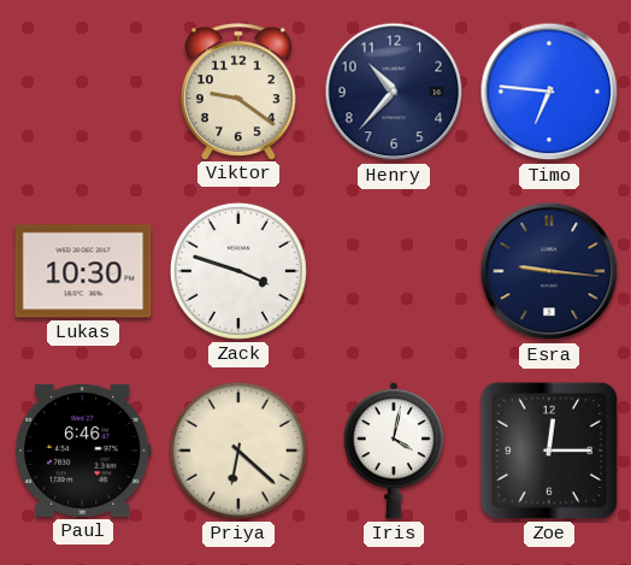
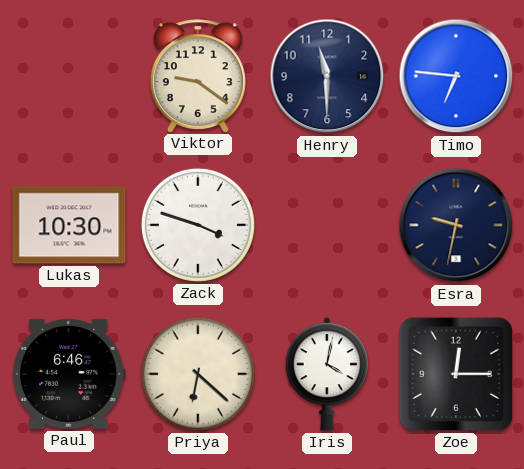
Henry: 10:37 -> 11:30
Esra: 9:16 -> 9:32
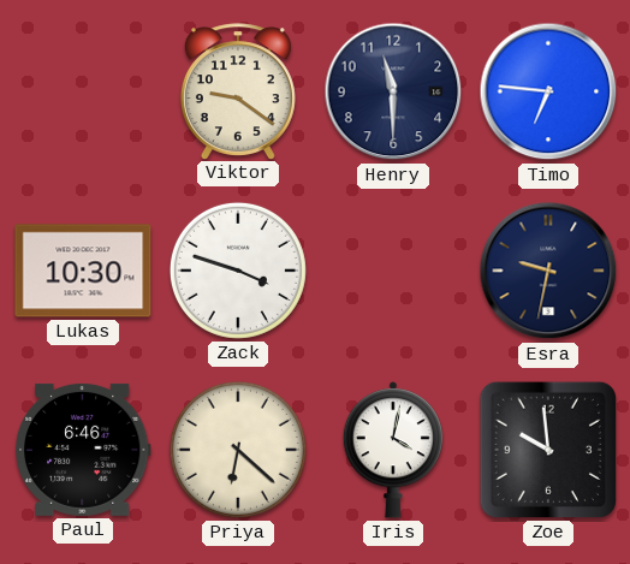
Zoe: 12:15 -> 9:59
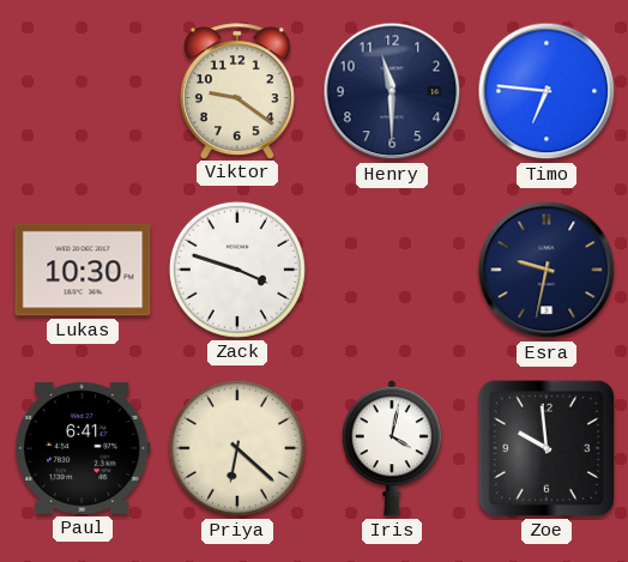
Paul: 6:46 -> 6:41
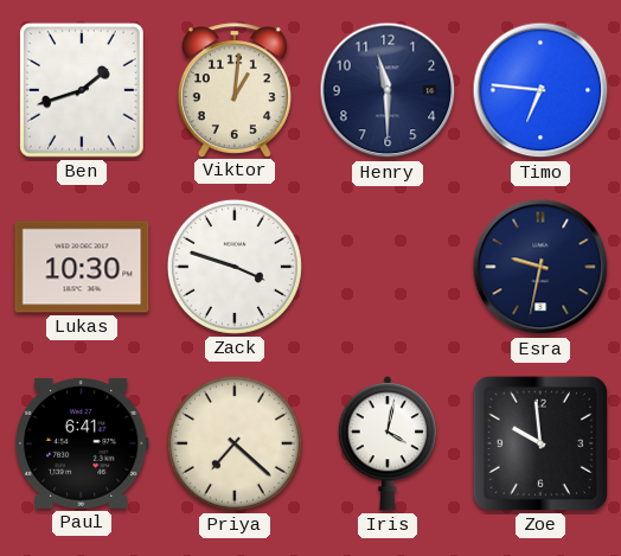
Ben: none -> 1:42
Viktor: 9:21 -> 1:01
Priya: 6:22 -> 7:22
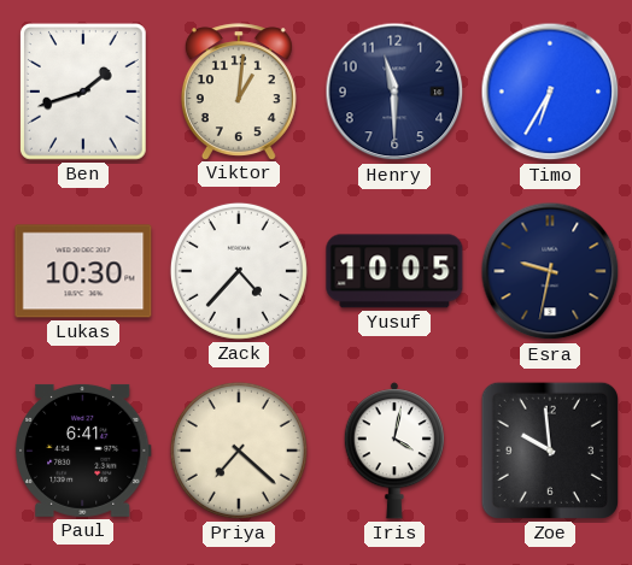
Timo: 6:46 -> 6:35
Zack: 3:48 -> 4:37
Yusuf: none -> 10:05
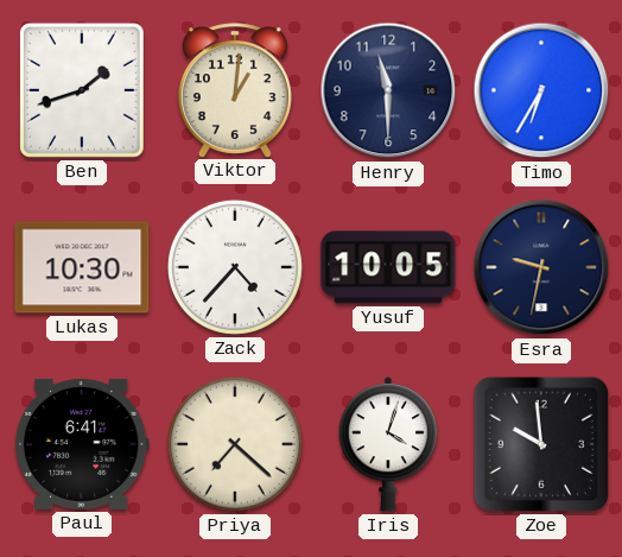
Iris: 4:02 -> 4:03
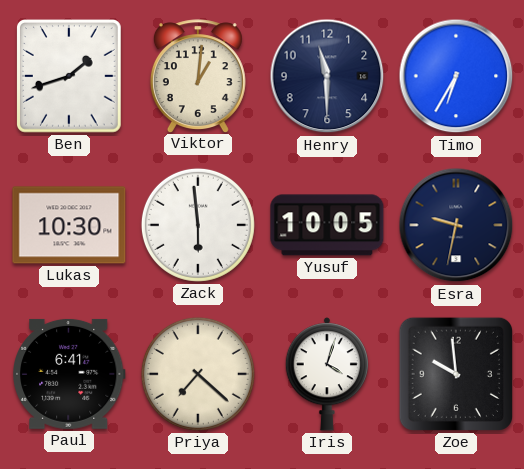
Zack: 4:37 -> 5:59
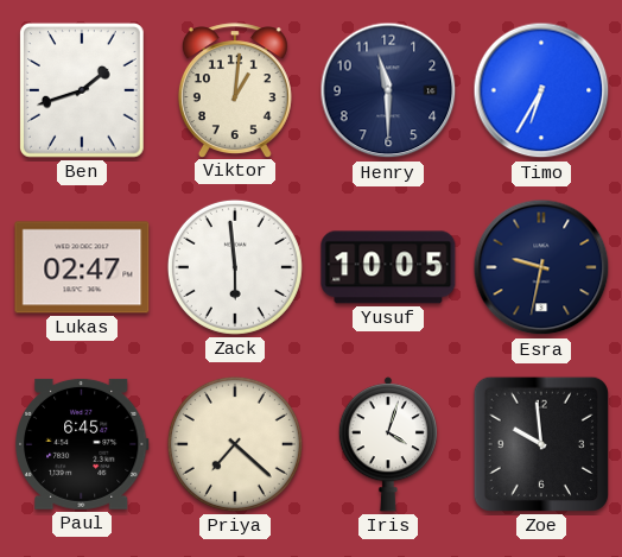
Lukas: 10:30 -> 02:47
Paul: 6:41 -> 6:45
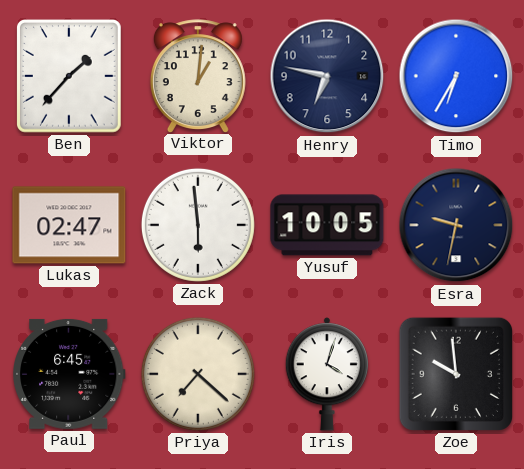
Ben: 1:42 -> 1:37
Henry: 11:30 -> 6:47
